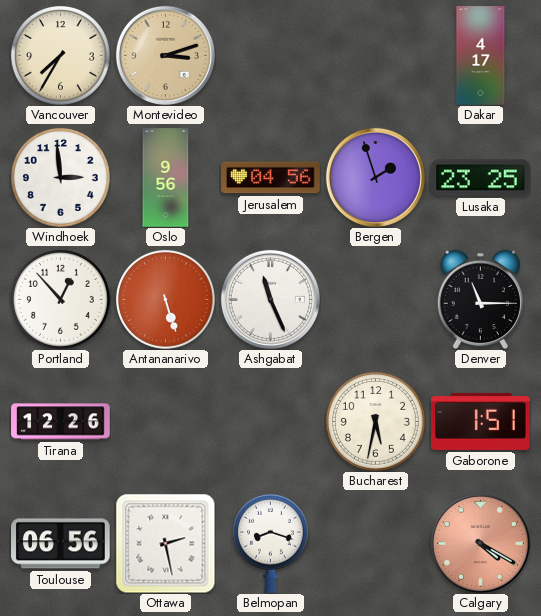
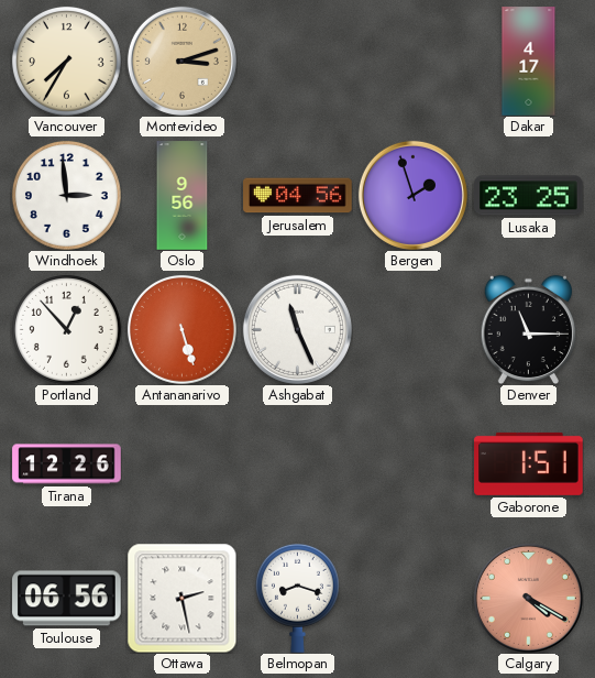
Bucharest: 5:32 -> none
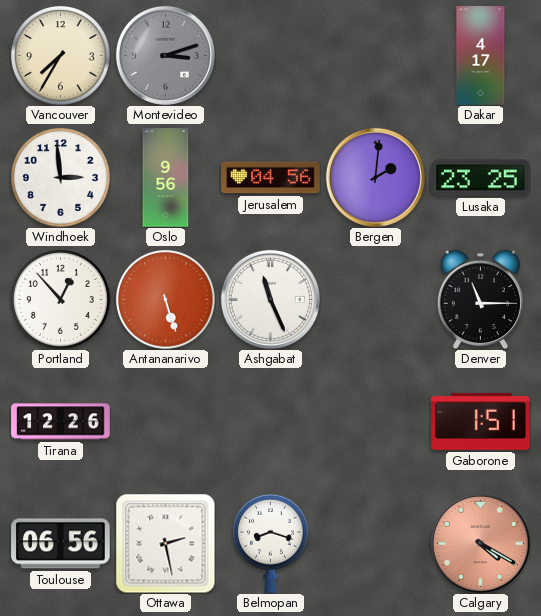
Montevideo dial: champagne -> grey
Bergen: 1:57 -> 2:01
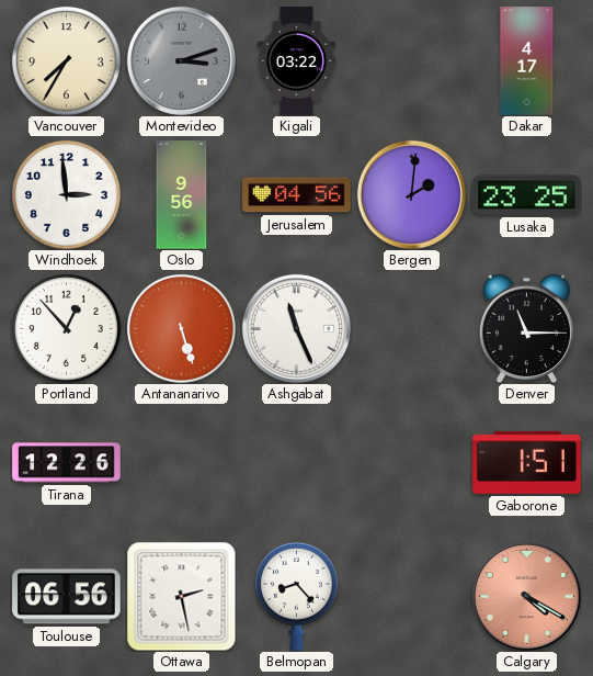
Kigali: none -> 03:22
Belmopan: 8:18 -> 8:23
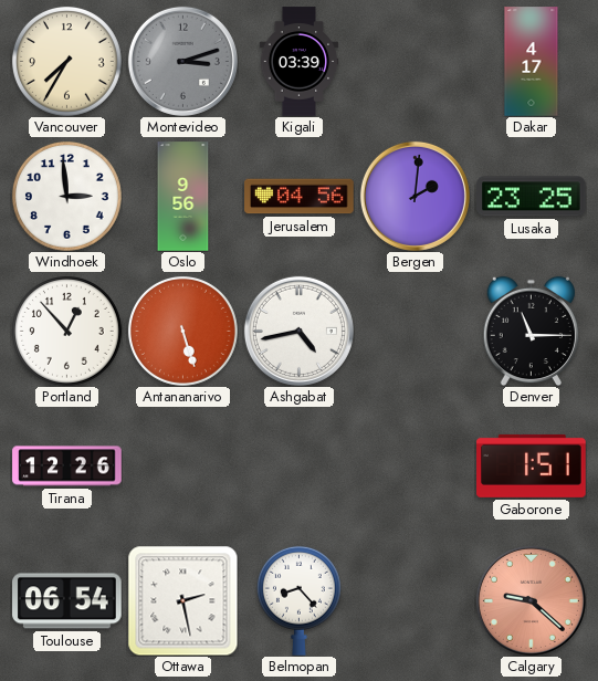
Kigali: 03:22 -> 03:39
Ashgabat: 11:26 -> 4:43
Toulouse: 06:56 -> 06:54
Calgary: 4:20 -> 9:22
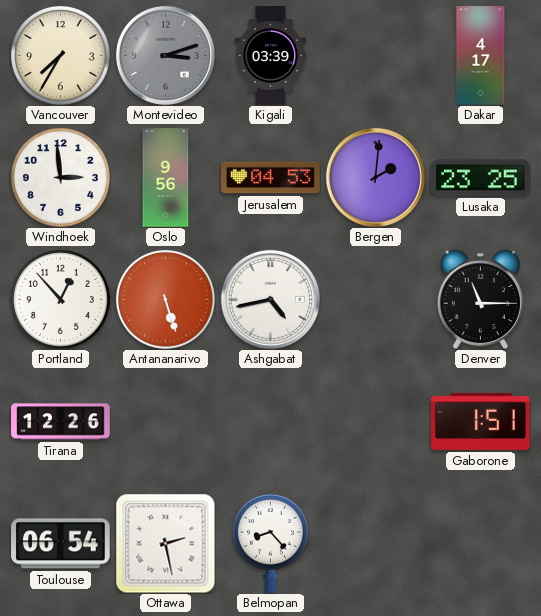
Jerusalem: 04:56 -> 04:53
Calgary: 9:22 -> none
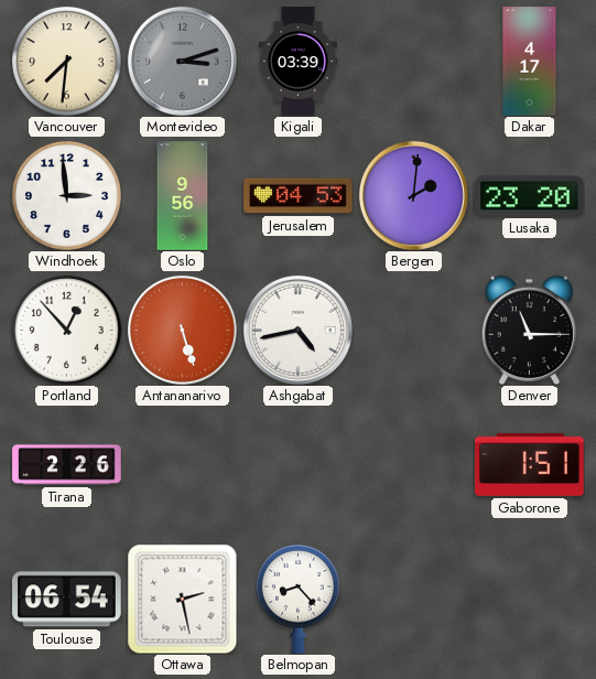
Vancouver: 7:35 -> 7:31
Lusaka: 23:25 -> 23:20
Tirana: 12:26 -> 2:26
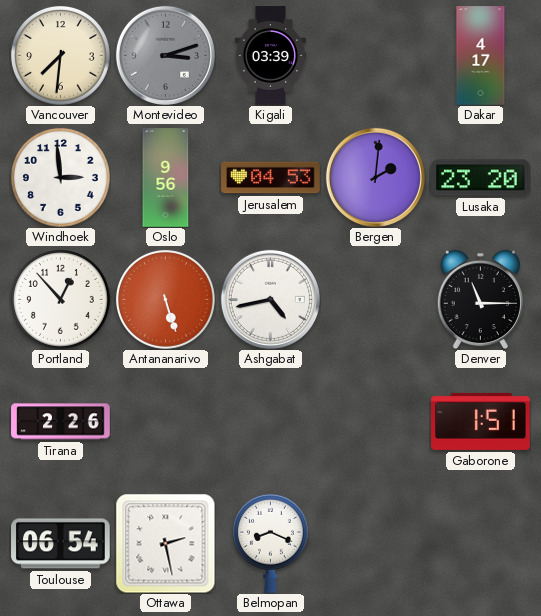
Belmopan: 8:23 -> 8:19
